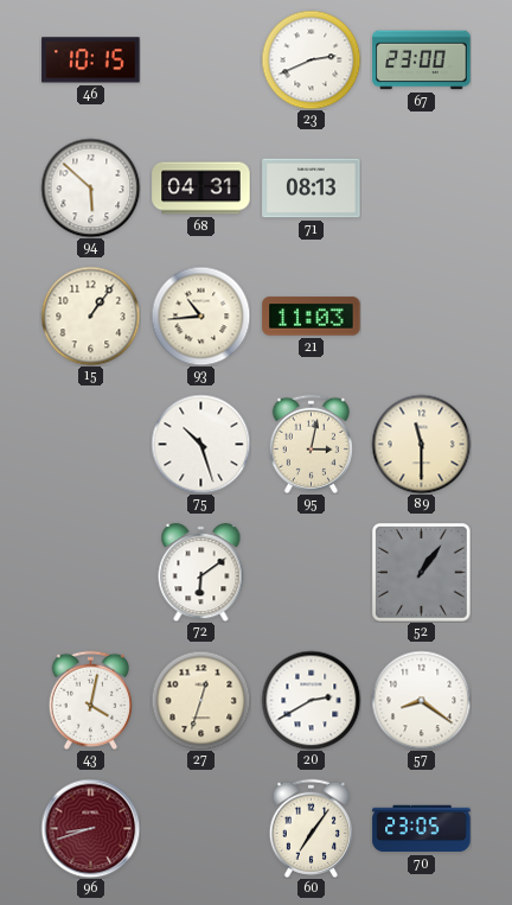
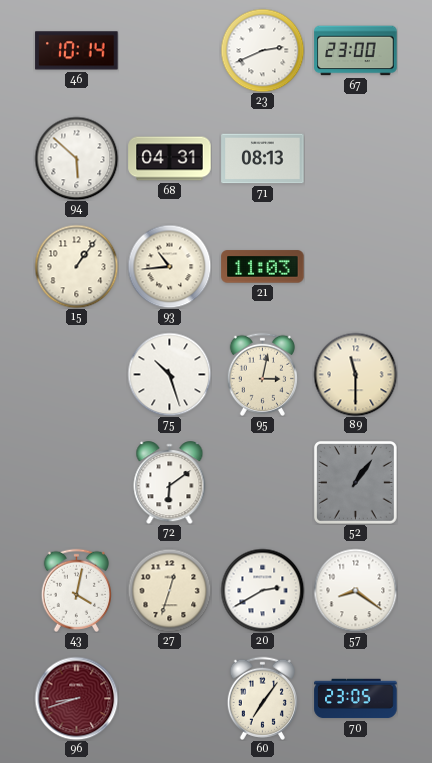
46: 10:15 -> 10:14
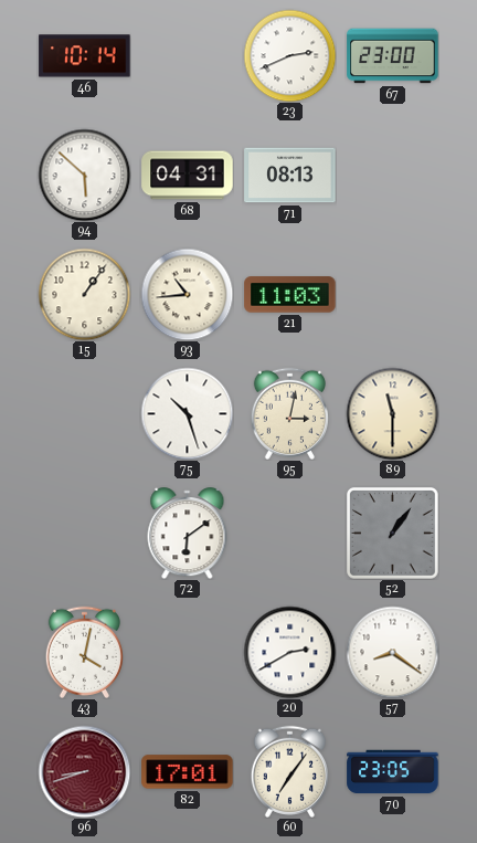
27: 12:33 -> none
82: none -> 17:01
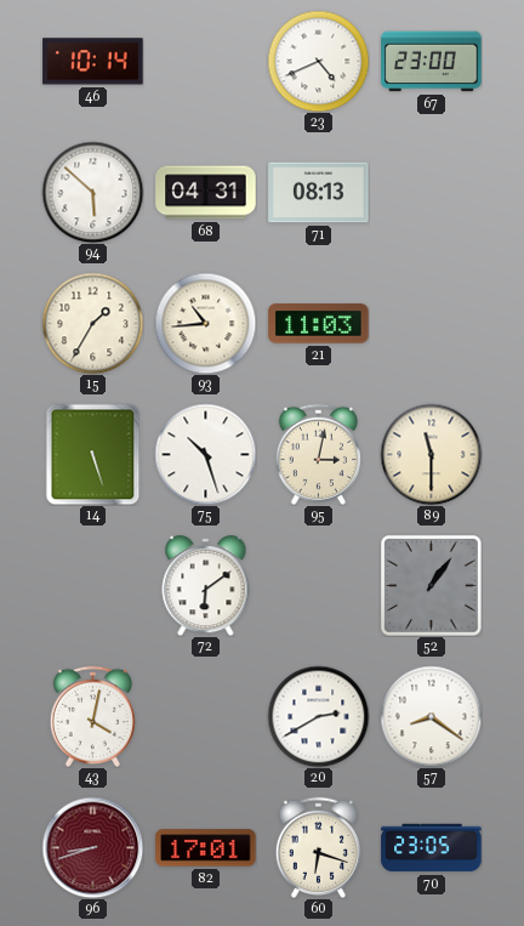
23: 2:41 -> 4:41
15: 1:06 -> 1:35
14: none -> 5:27
60: 7:06 -> 6:18
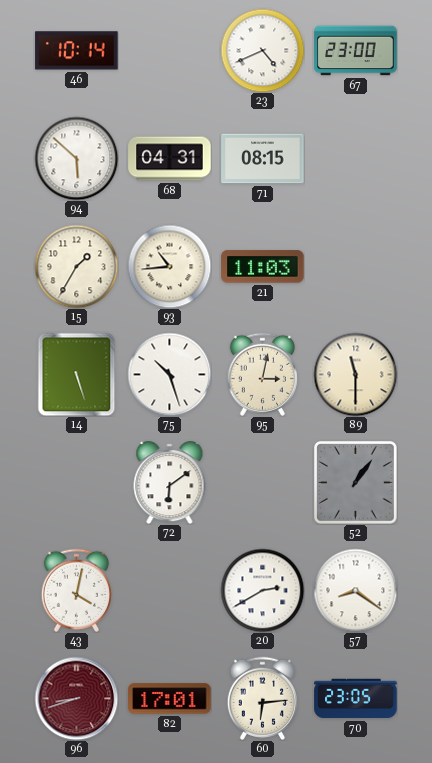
71: 08:13 -> 08:15
60: 6:18 -> 6:14
